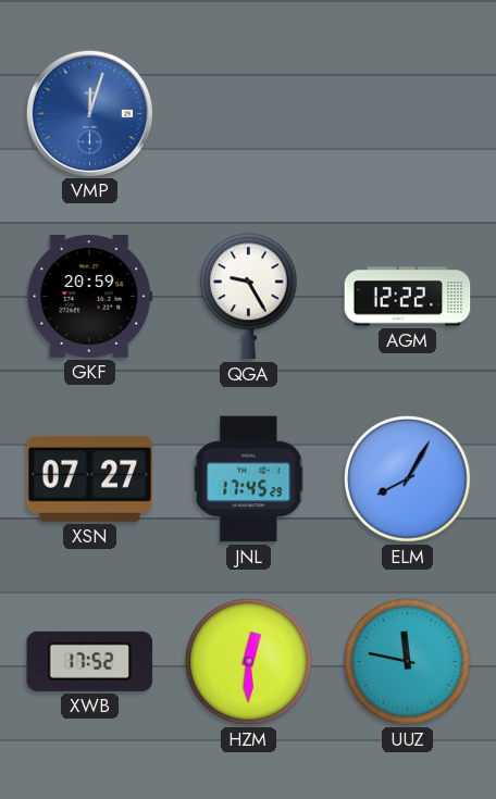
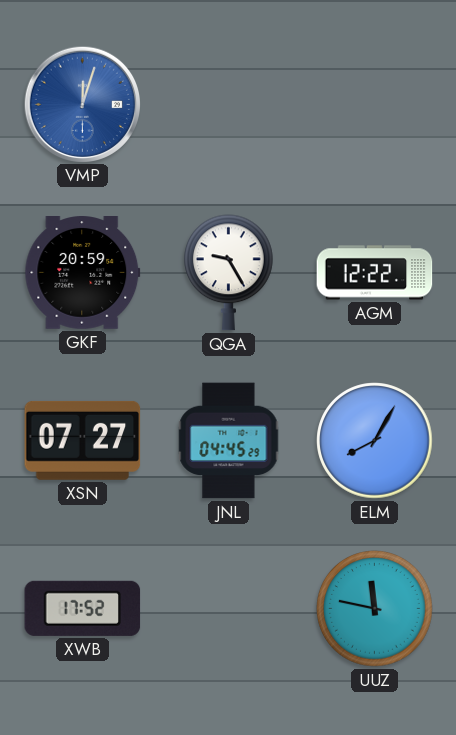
JNL: 17:45 -> 04:45
HZM: 12:30 -> none
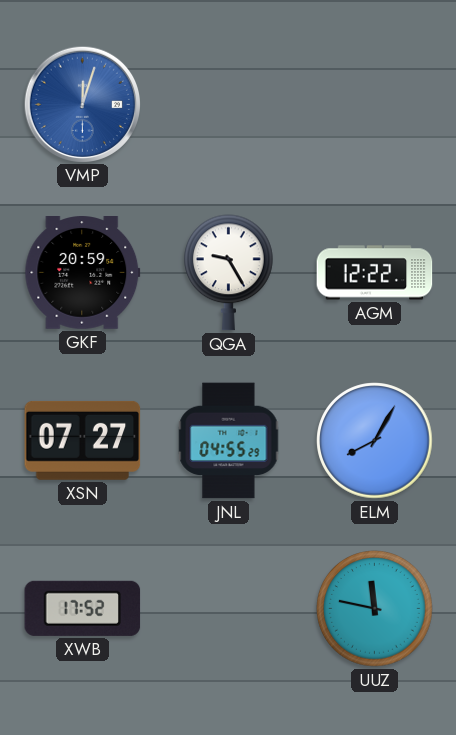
JNL: 04:45 -> 04:55
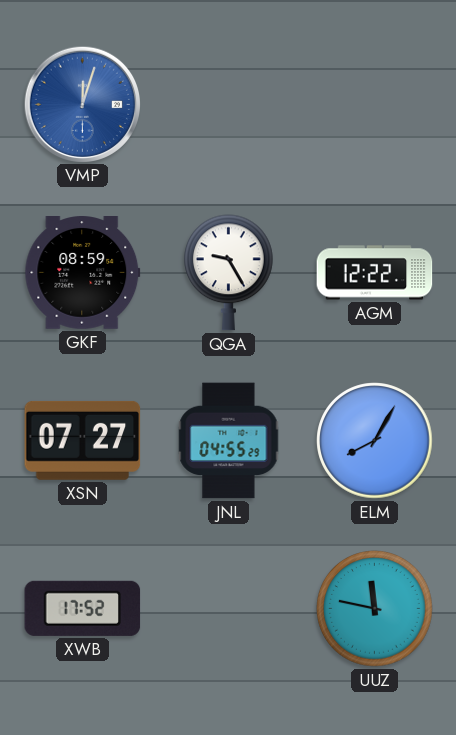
GKF: 20:59 -> 08:59
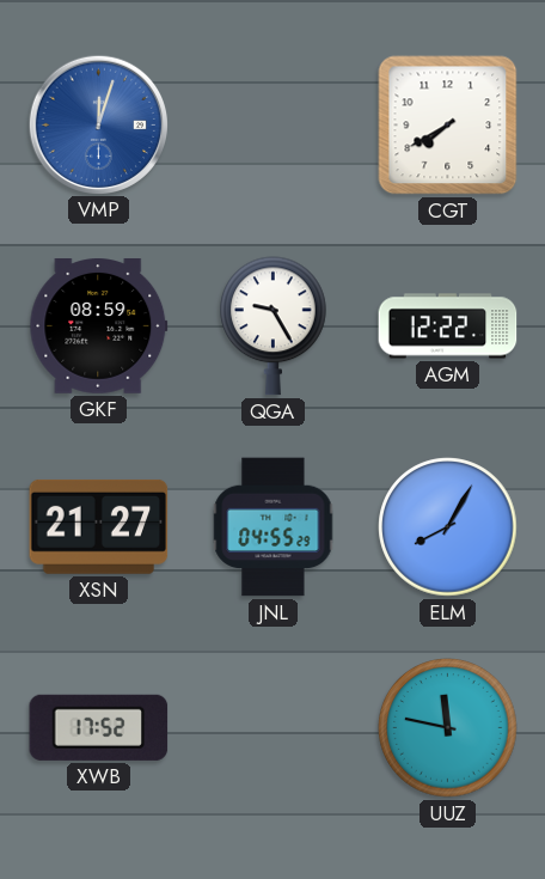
CGT: none -> 7:40
XSN: 07:27 -> 21:27
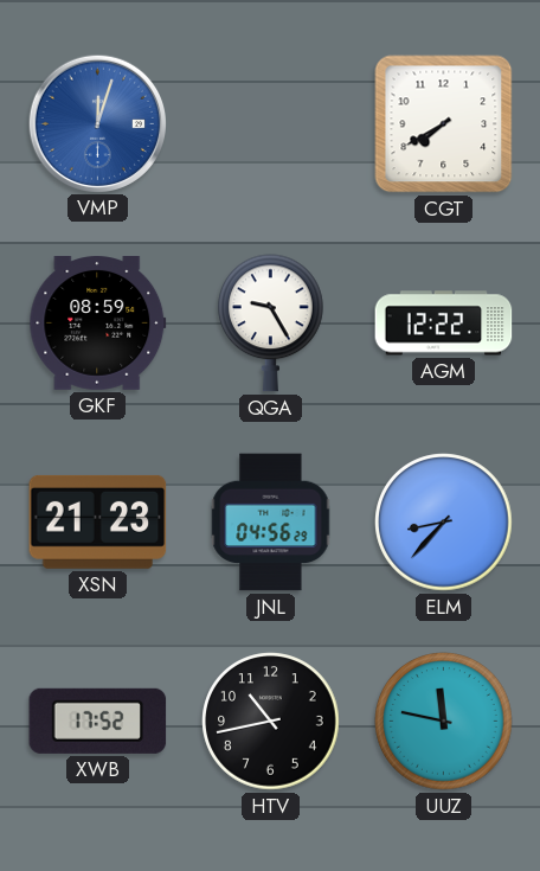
XSN: 21:27 -> 21:23
JNL: 04:55 -> 04:56
ELM: 8:05 -> 8:37
HTV: none -> 10:43
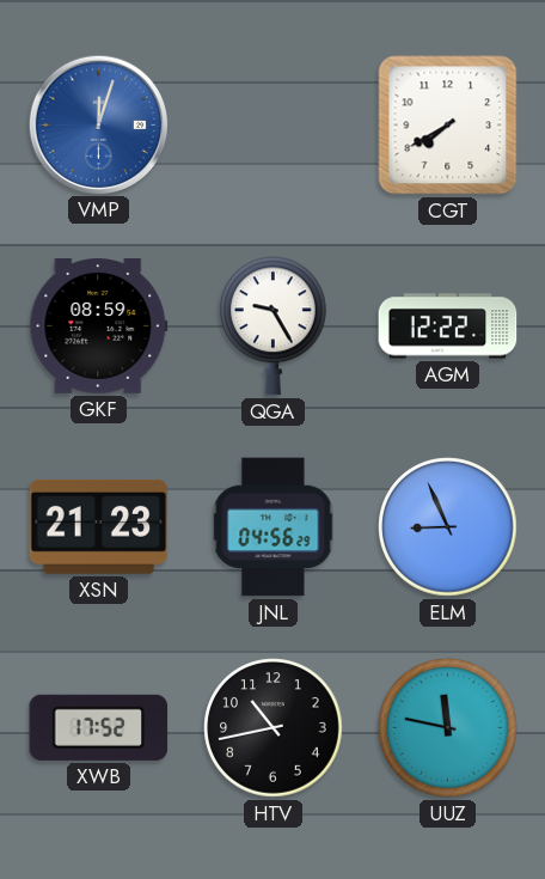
ELM: 8:37 -> 8:56
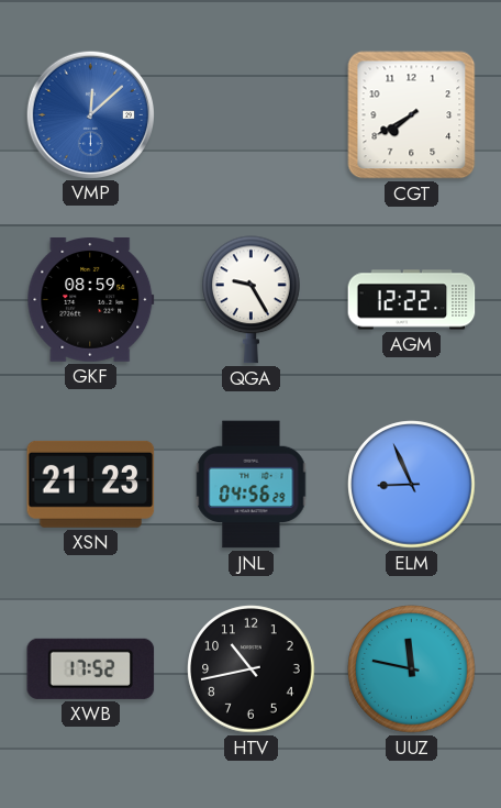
VMP: 12:03 -> 12:08
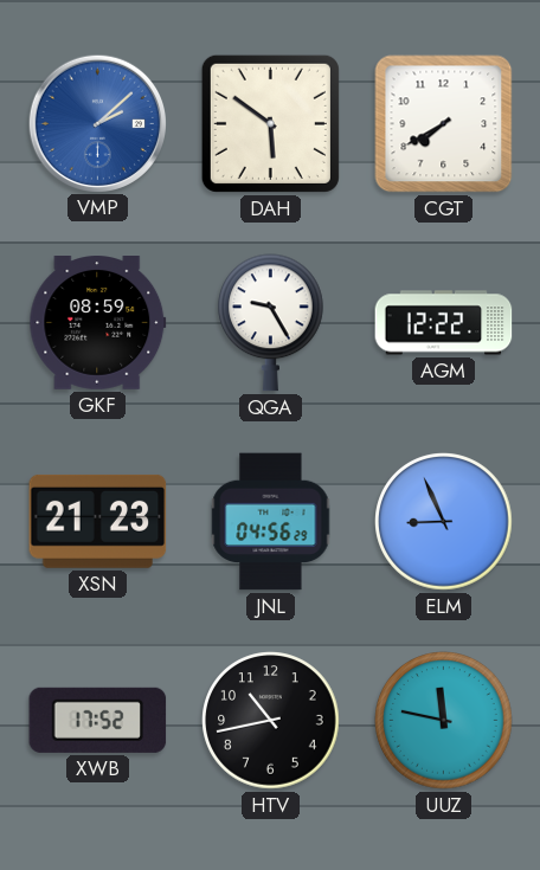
VMP: 12:08 -> 2:08
DAH: none -> 5:51
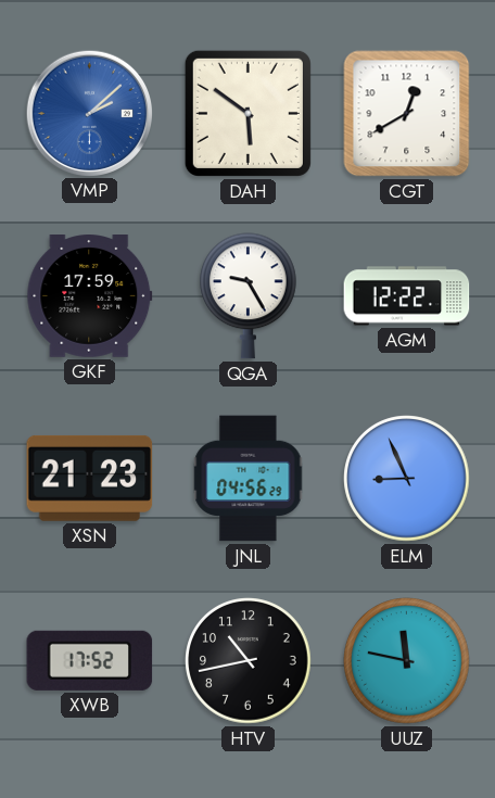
CGT: 7:40 -> 12:40
GKF: 08:59 -> 17:59
